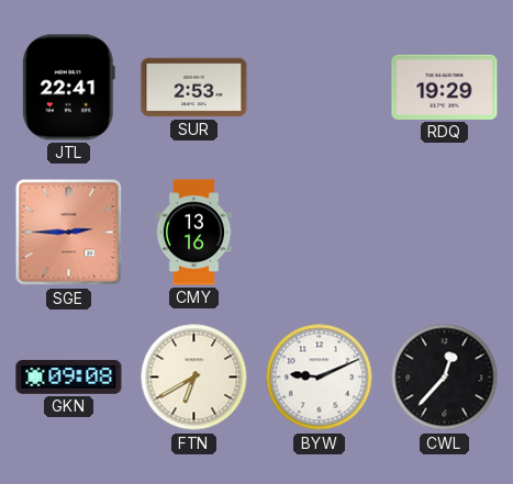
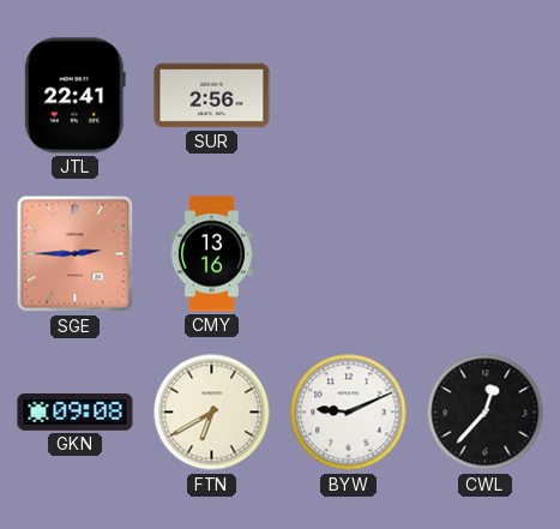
SUR: 2:53 -> 2:56
RDQ: 19:29 -> none
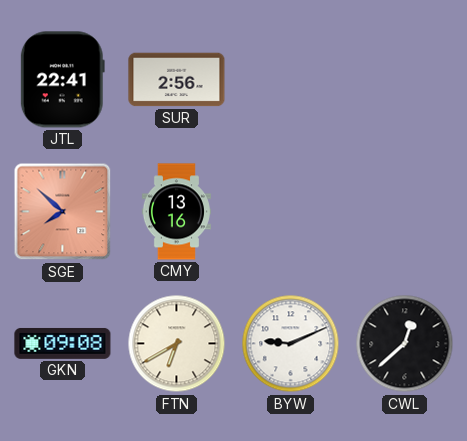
SGE: 2:45 -> 7:52
CWL: 12:37 -> 12:38
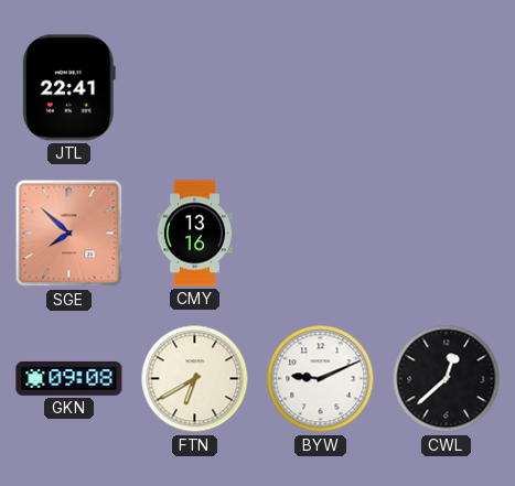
SUR: 2:56 -> none
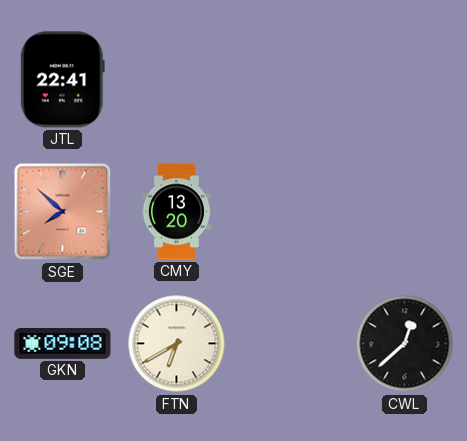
CMY: 13:16 -> 13:20
BYW: 9:11 -> none
